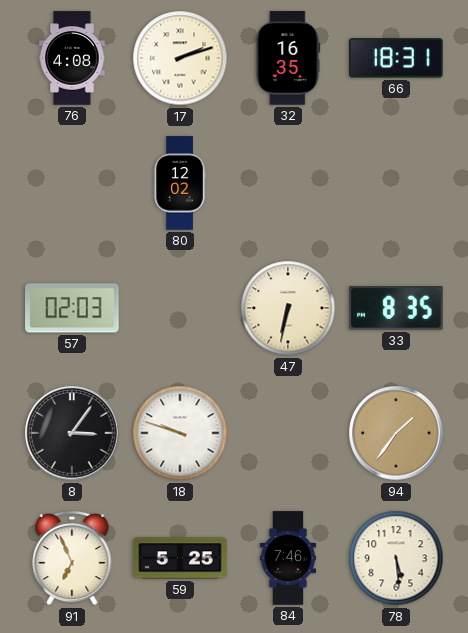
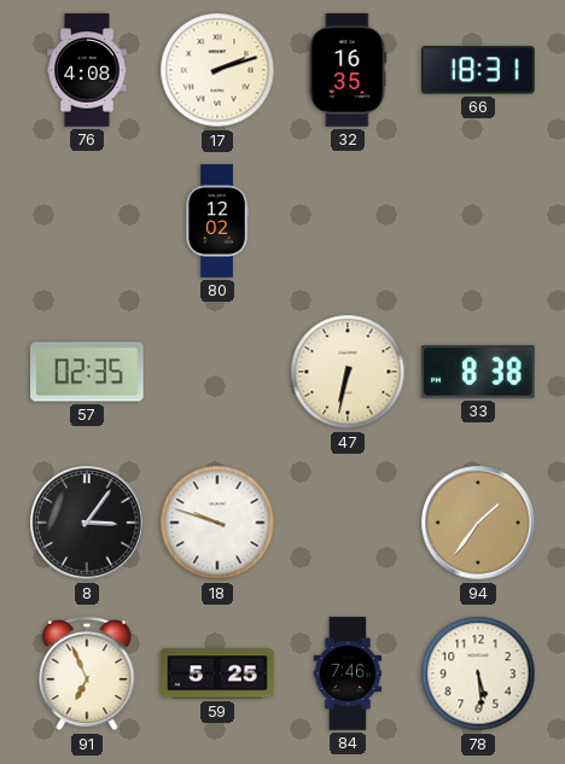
57: 02:03 -> 02:35
33: 8:35 -> 8:38
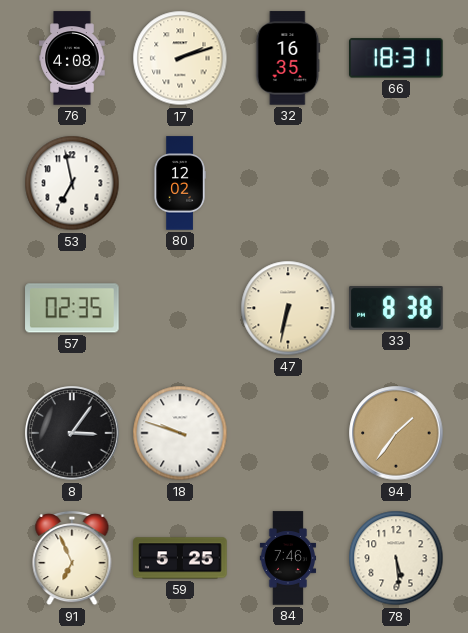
53: none -> 6:58
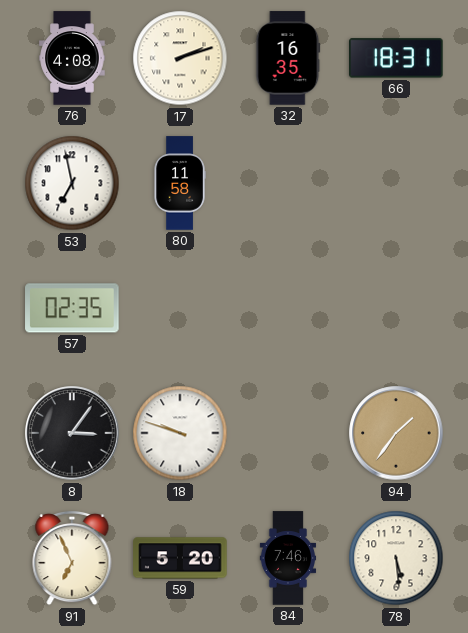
80: 12:02 -> 11:58
47: 6:32 -> none
33: 8:38 -> none
59: 5:25 -> 5:20
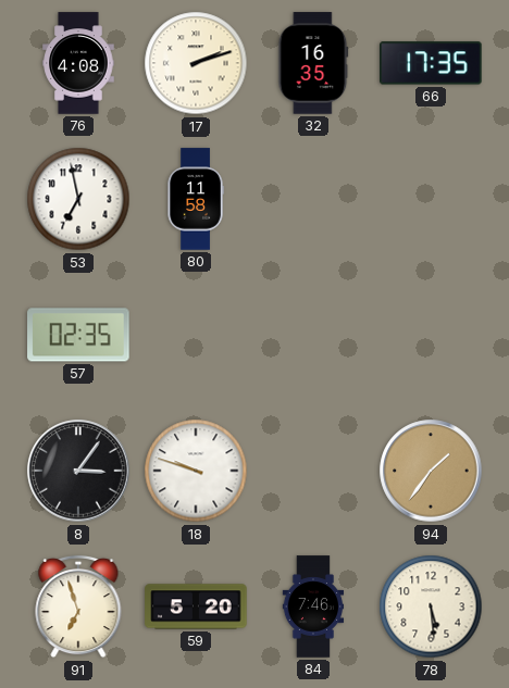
66: 18:31 -> 17:35
91: 6:56 -> 6:57
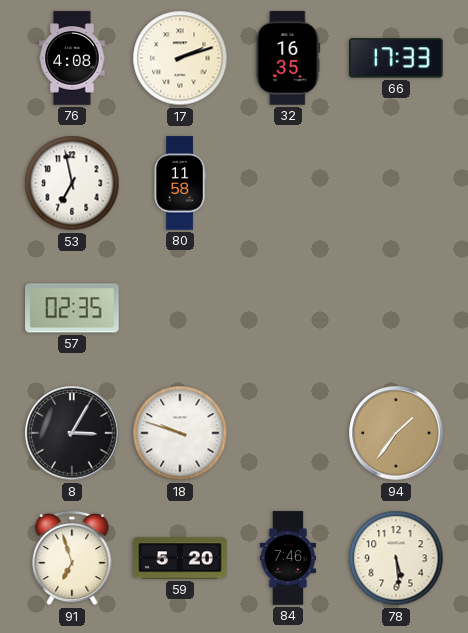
66: 17:35 -> 17:33
8: 3:06 -> 3:05
